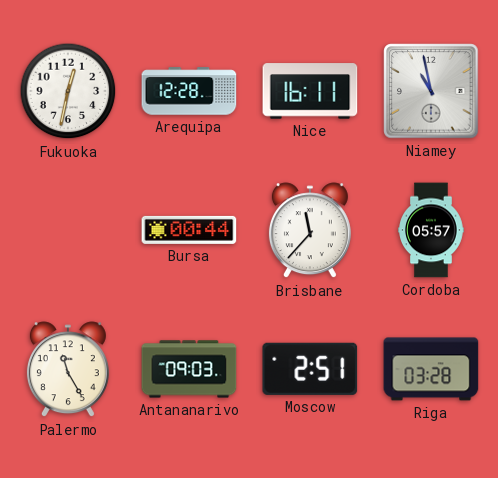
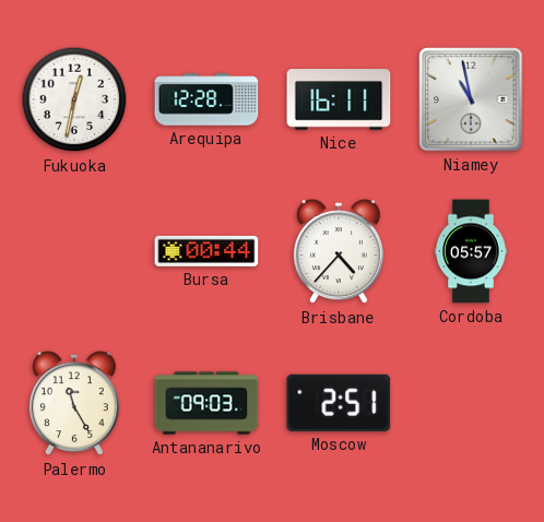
Brisbane: 11:37 -> 4:37
Riga: 03:28 -> none
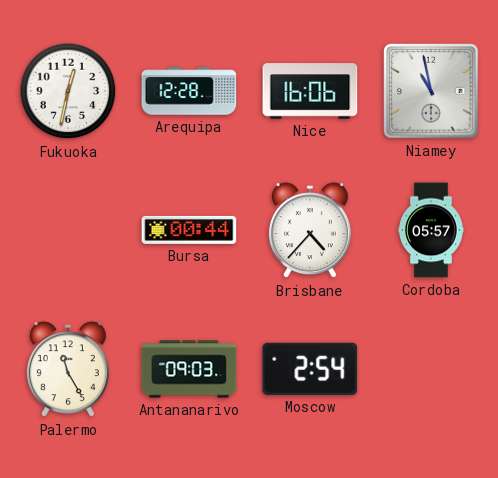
Nice: 16:11 -> 16:06
Moscow: 2:51 -> 2:54
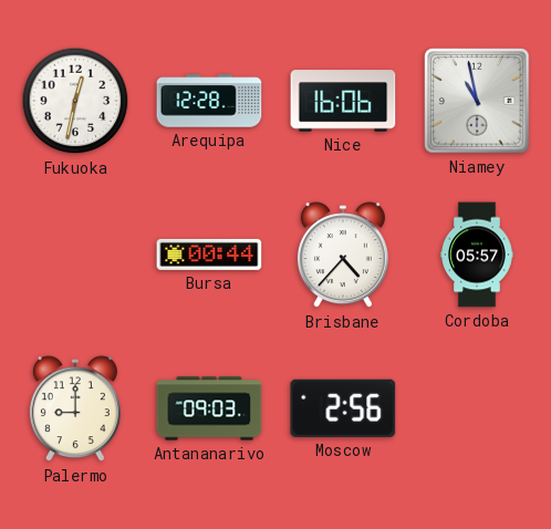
Palermo: 11:25 -> 9:00
Moscow: 2:54 -> 2:56
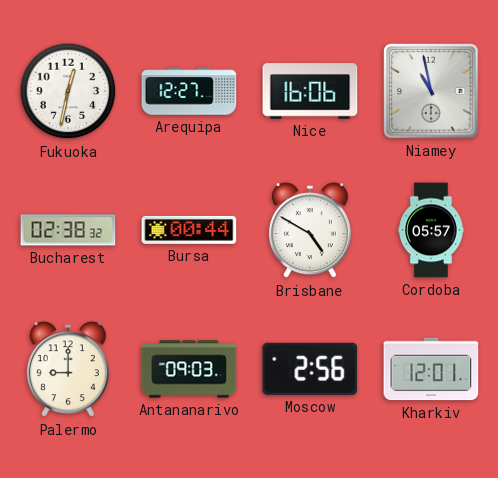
Arequipa: 12:28 -> 12:27
Bucharest: none -> 02:38
Brisbane: 4:37 -> 4:50
Kharkiv: none -> 12:01
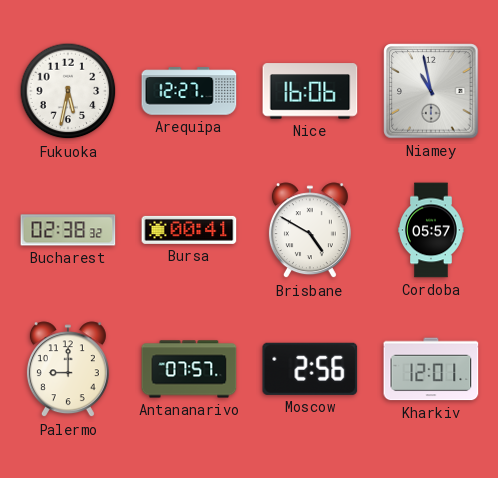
Fukuoka: 12:32 -> 5:32
Bursa: 00:44 -> 00:41
Antananarivo: 09:03 -> 07:57
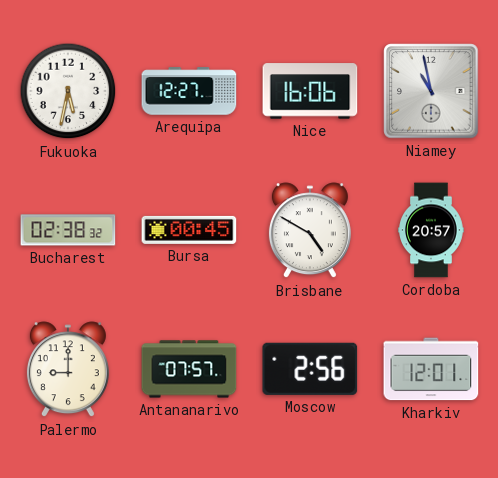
Bursa: 00:41 -> 00:45
Cordoba: 05:57 -> 20:57
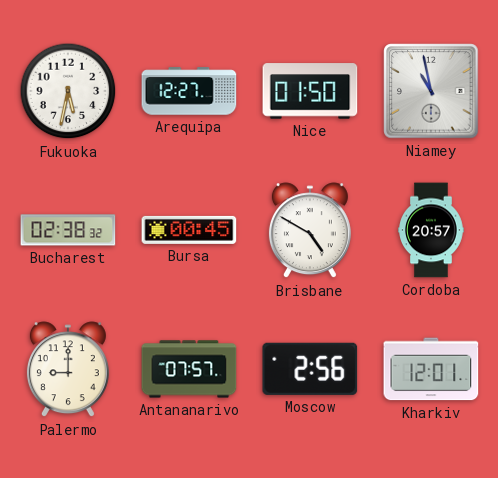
Nice: 16:06 -> 01:50
